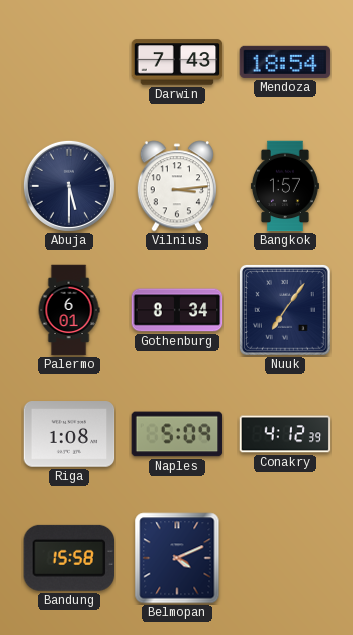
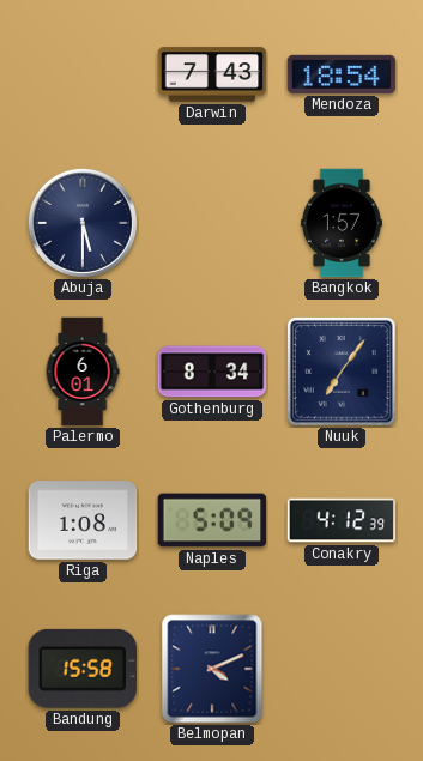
Vilnius: 3:14 -> none
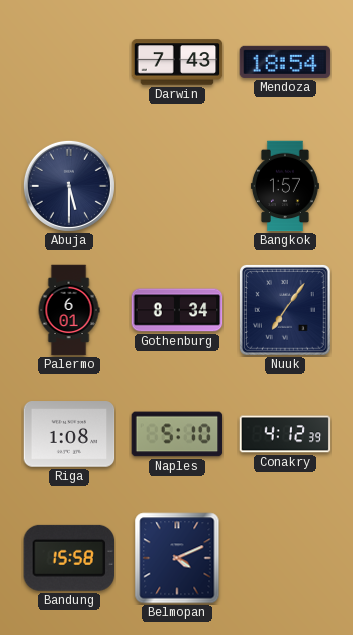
Naples: 5:09 -> 5:10
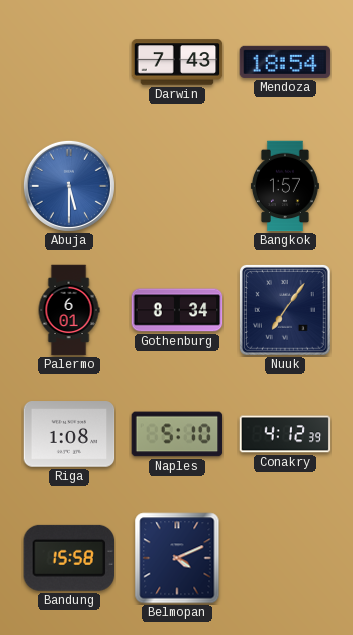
Abuja dial: navy -> blue
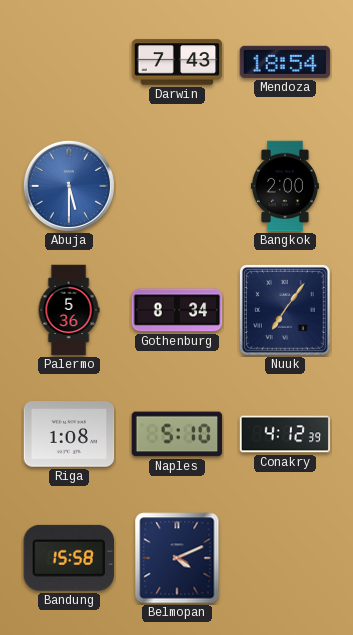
Bangkok: 1:57 -> 2:00
Palermo: 6:01 -> 5:36
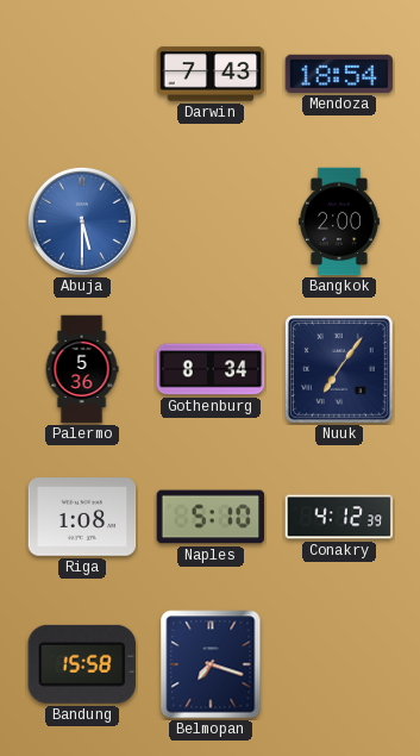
Belmopan: 4:11 -> 7:18
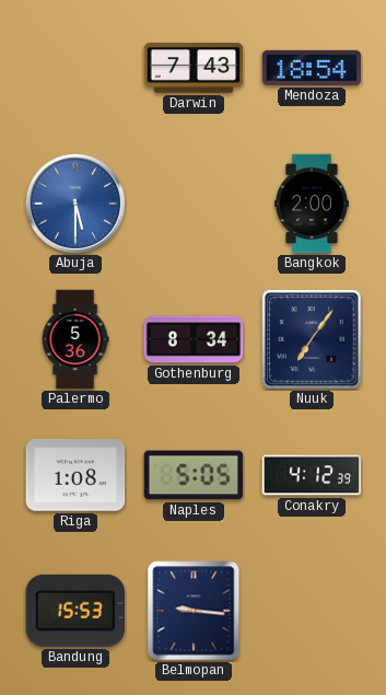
Naples: 5:10 -> 5:05
Bandung: 15:58 -> 15:53
Belmopan: 7:18 -> 9:16
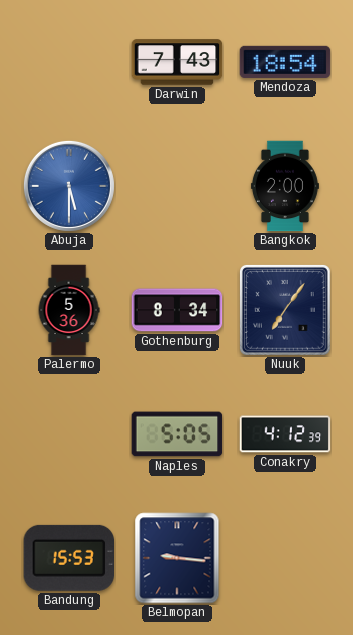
Riga: 1:08 -> none
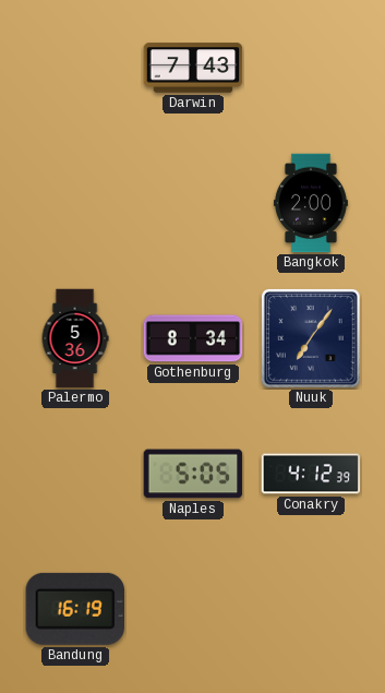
Mendoza: 18:54 -> none
Abuja: 5:30 -> none
Bandung: 15:53 -> 16:19
Belmopan: 9:16 -> none
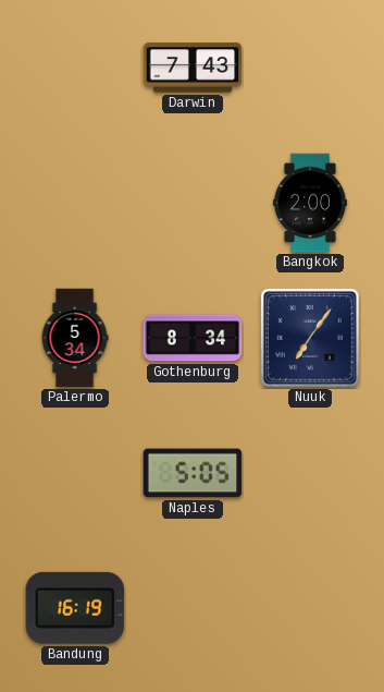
Palermo: 5:36 -> 5:34
Conakry: 4:12 -> none
